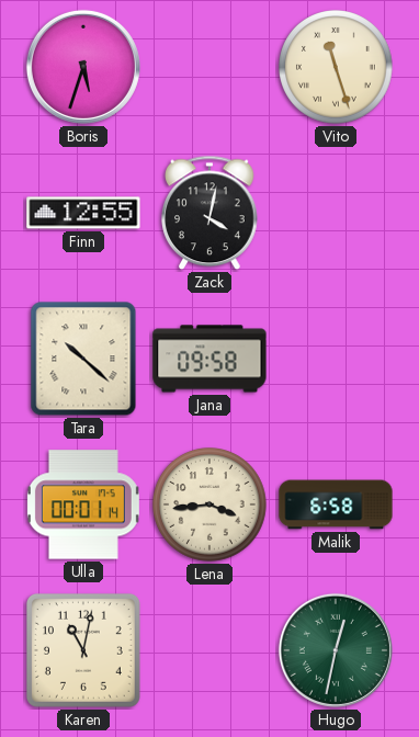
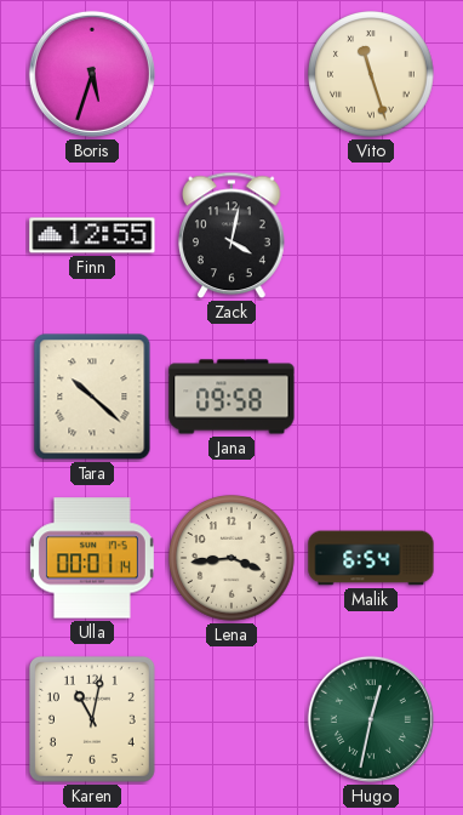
Malik: 6:58 -> 6:54
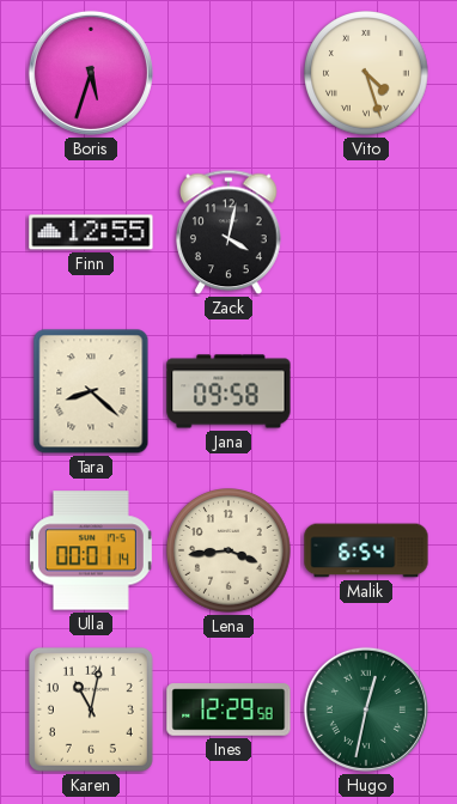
Vito: 11:27 -> 4:27
Tara: 10:22 -> 8:22
Ines: none -> 12:29
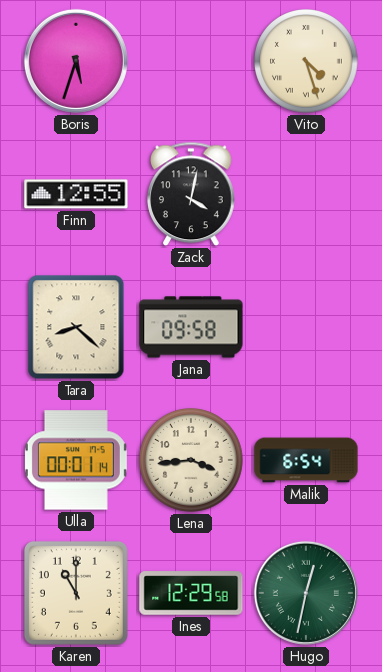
Karen: 11:02 -> 11:00
